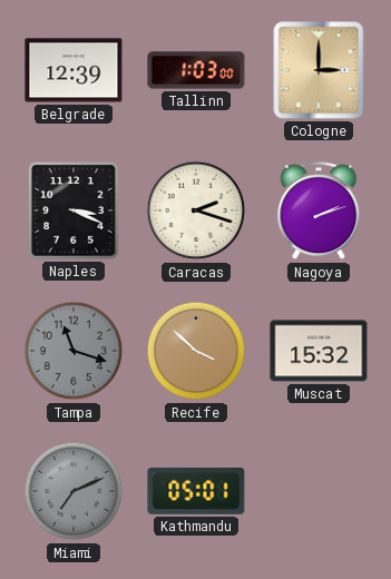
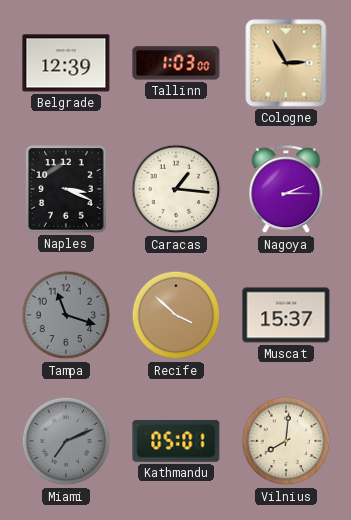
Cologne: 3:00 -> 2:55
Caracas: 2:18 -> 1:16
Nagoya: 2:12 -> 2:15
Muscat: 15:32 -> 15:37
Vilnius: none -> 8:01
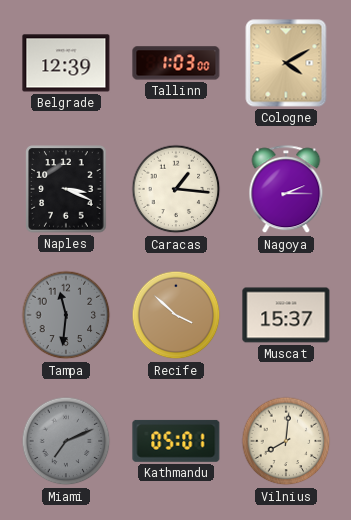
Cologne: 2:55 -> 4:10
Tampa: 11:18 -> 11:31
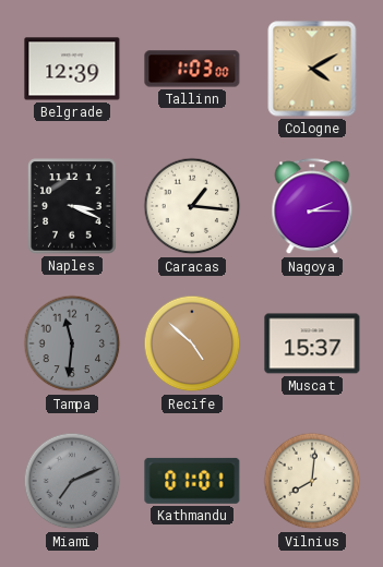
Recife: 3:52 -> 4:52
Kathmandu: 05:01 -> 01:01
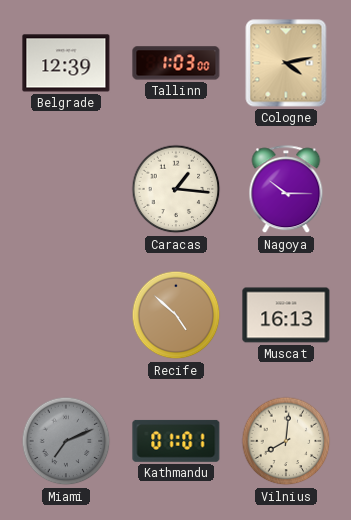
Cologne: 4:10 -> 4:13
Naples: 3:19 -> none
Nagoya: 2:15 -> 10:15
Tampa: 11:31 -> none
Muscat: 15:37 -> 16:13
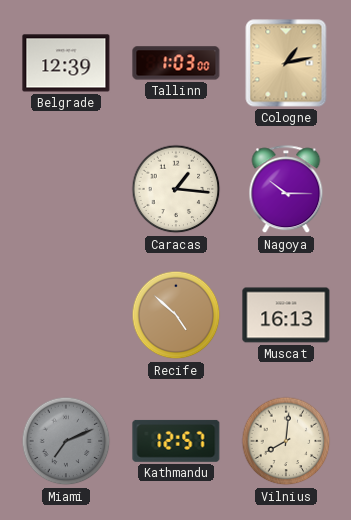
Cologne: 4:13 -> 1:13
Kathmandu: 01:01 -> 12:57
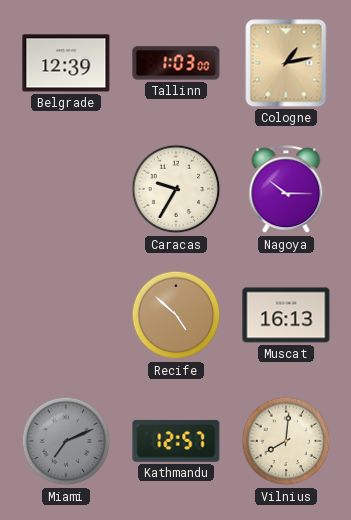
Caracas: 1:16 -> 9:35
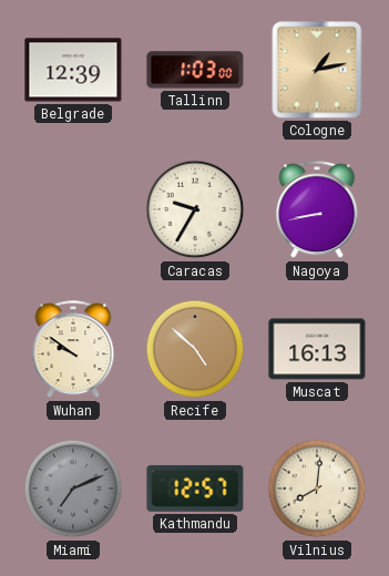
Nagoya: 10:15 -> 8:43
Wuhan: none -> 9:51
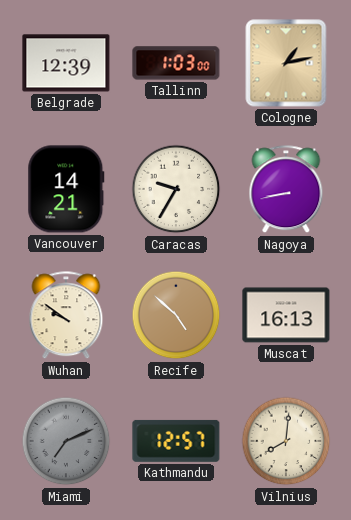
Vancouver: none -> 14:21
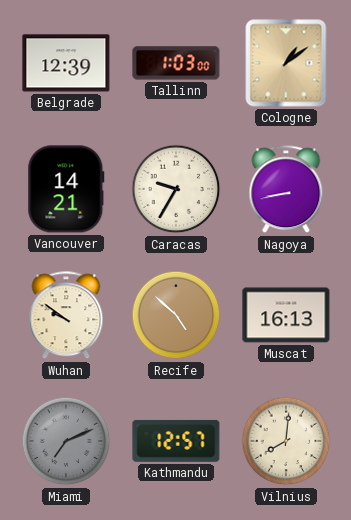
Cologne: 1:13 -> 1:09
